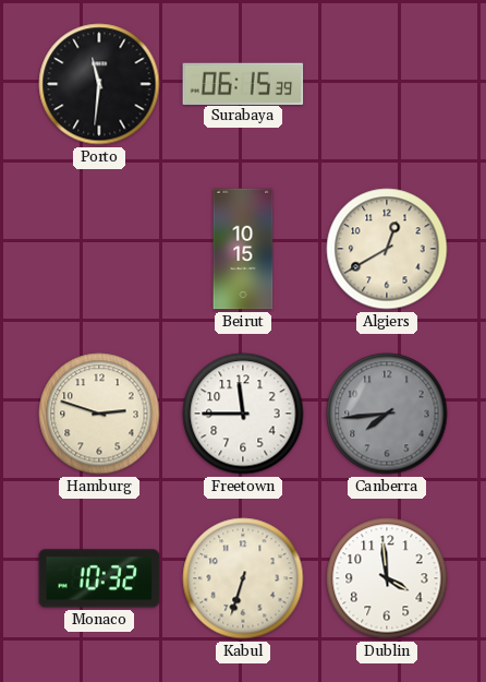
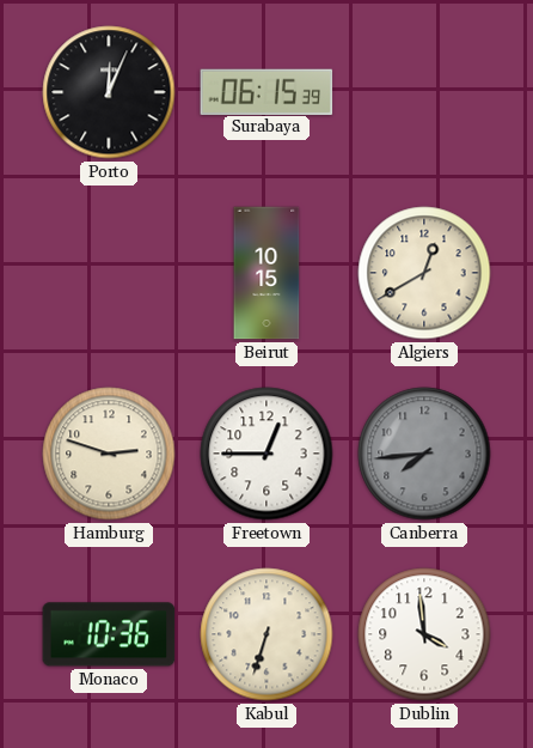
Porto: 11:31 -> 12:04
Freetown: 11:45 -> 12:45
Monaco: 10:32 -> 10:36
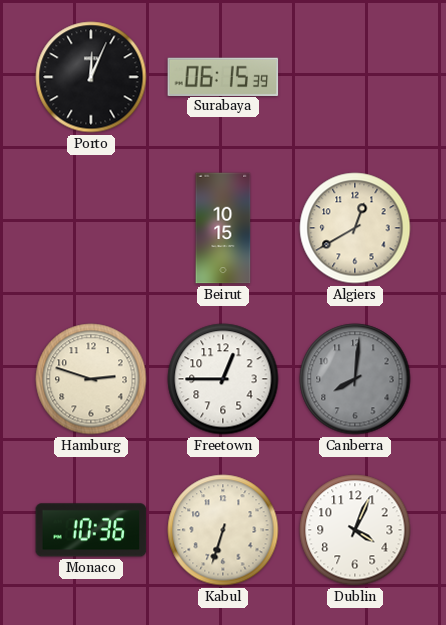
Canberra: 7:44 -> 8:01
Dublin: 3:59 -> 4:04
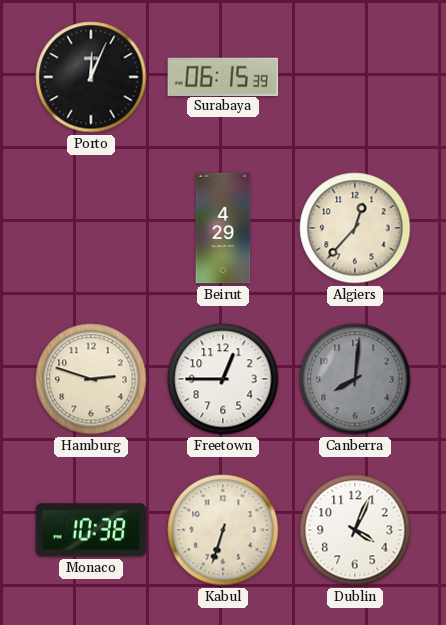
Beirut: 10:15 -> 4:29
Algiers: 12:40 -> 12:37
Monaco: 10:36 -> 10:38
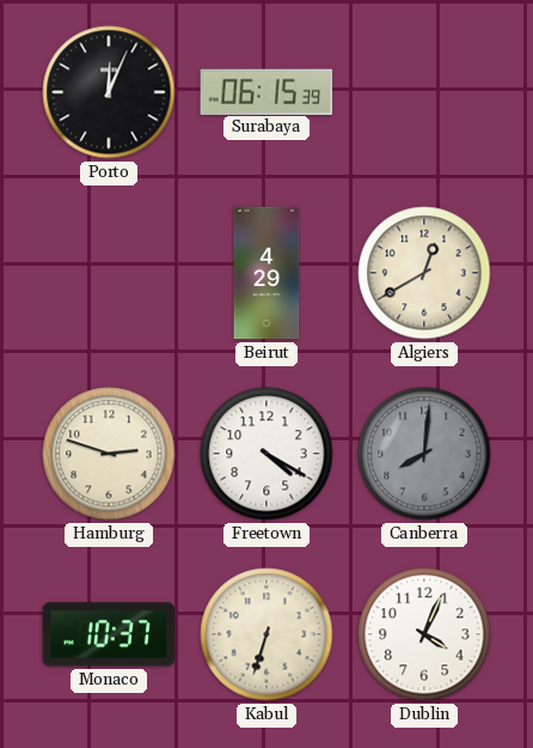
Algiers: 12:37 -> 12:40
Freetown: 12:45 -> 4:20
Monaco: 10:38 -> 10:37
